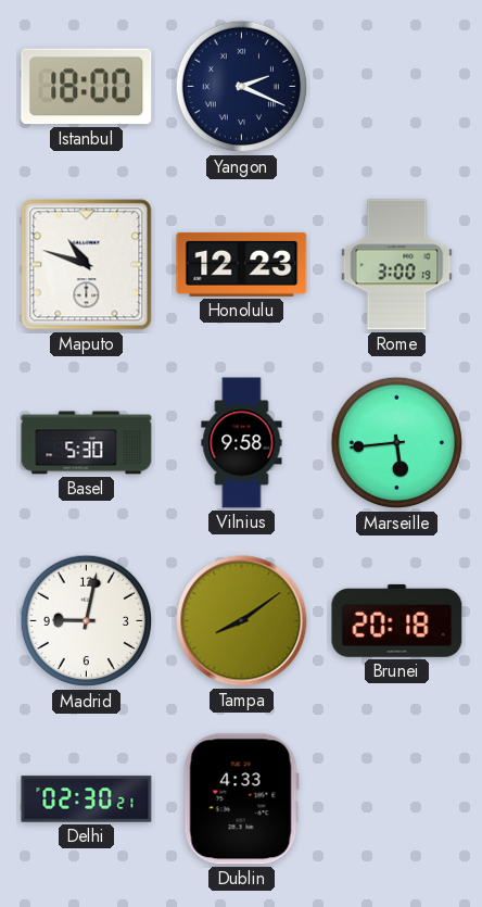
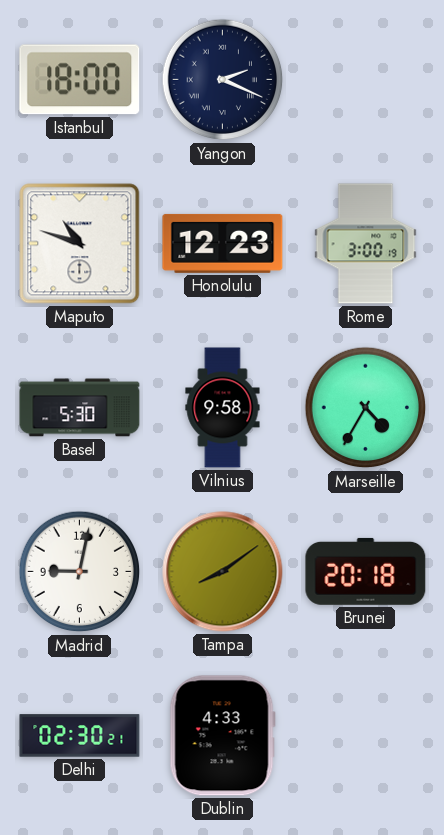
Marseille: 5:44 -> 4:35
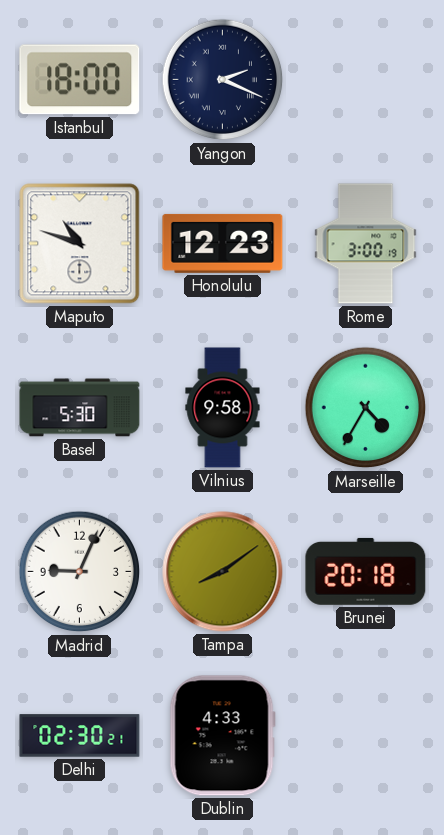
Madrid: 9:02 -> 9:04
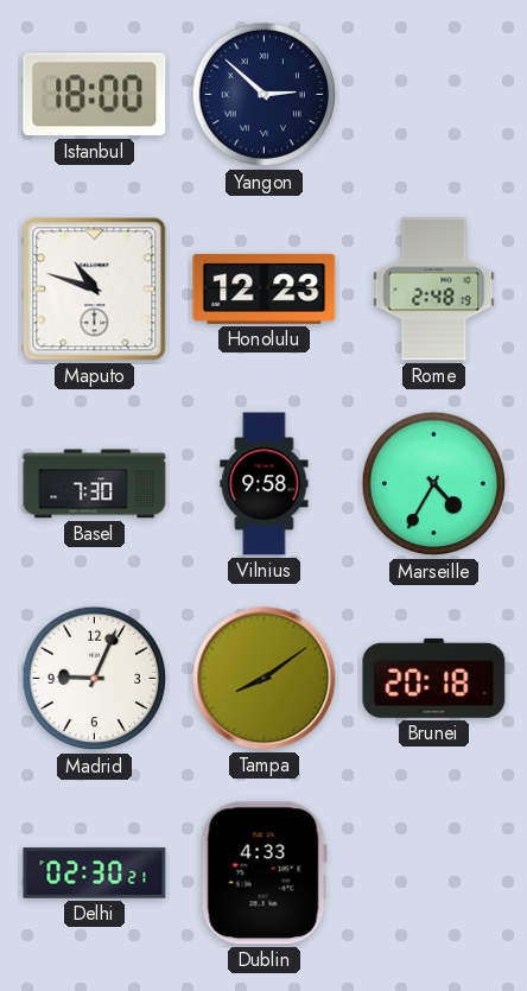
Yangon: 2:19 -> 2:52
Rome: 3:00 -> 2:48
Basel: 5:30 -> 7:30
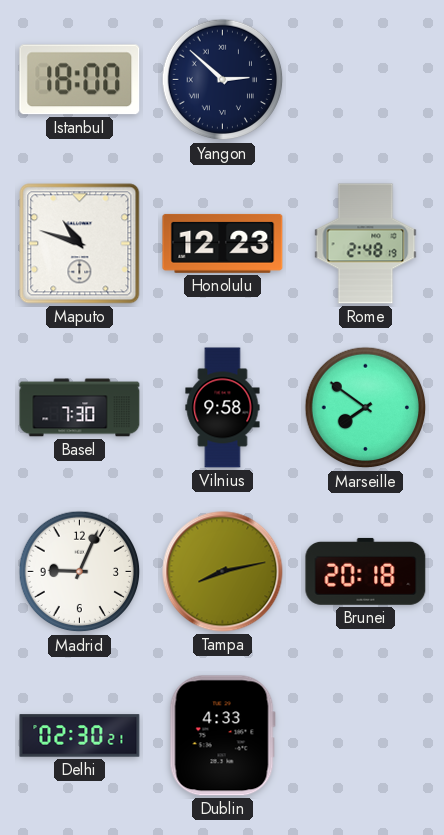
Marseille: 4:35 -> 7:51
Tampa: 8:09 -> 8:13
